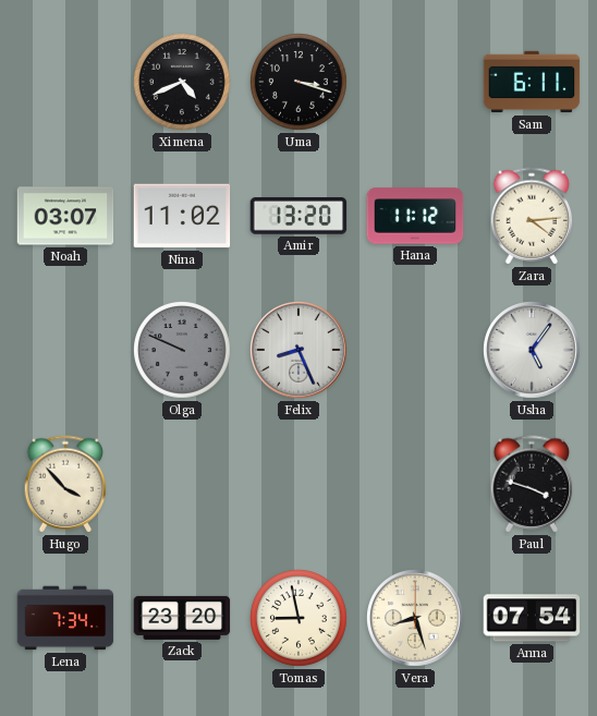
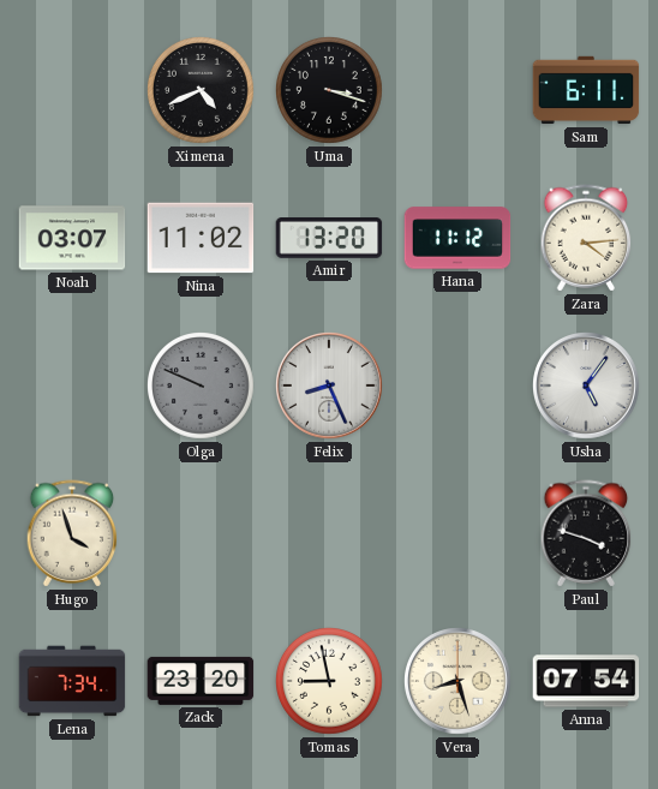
Hugo: 3:53 -> 3:57
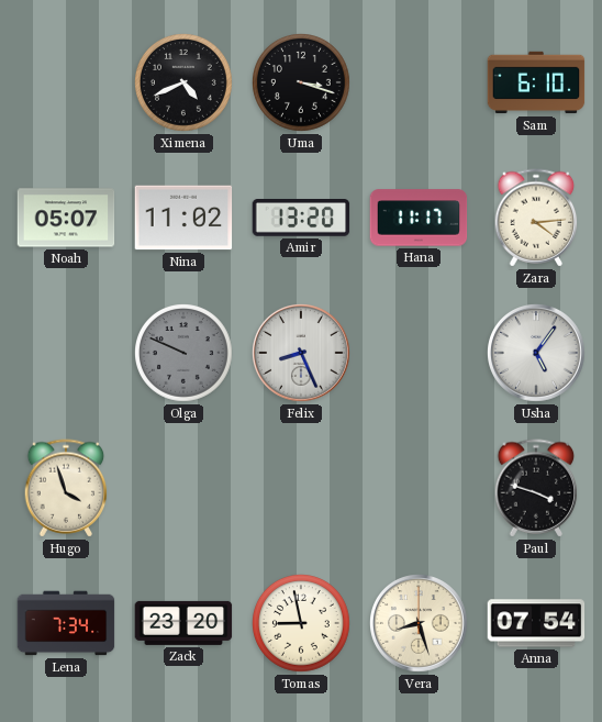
Sam: 6:11 -> 6:10
Noah: 03:07 -> 05:07
Hana: 11:12 -> 11:17
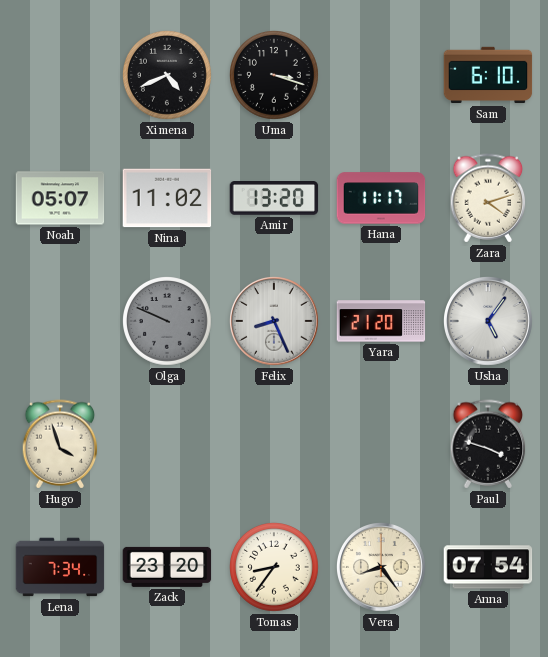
Zara: 4:14 -> 4:12
Yara: none -> 21:20
Tomas: 8:58 -> 8:36
Vera: 8:27 -> 8:24
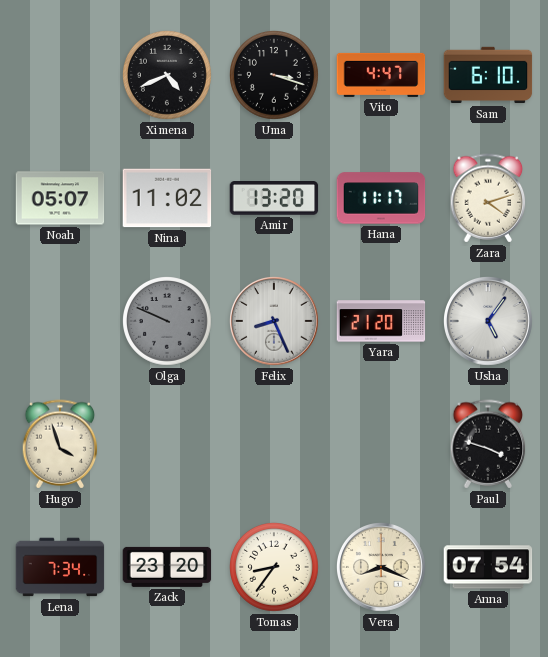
Vito: none -> 4:47
Vera: 8:24 -> 8:19
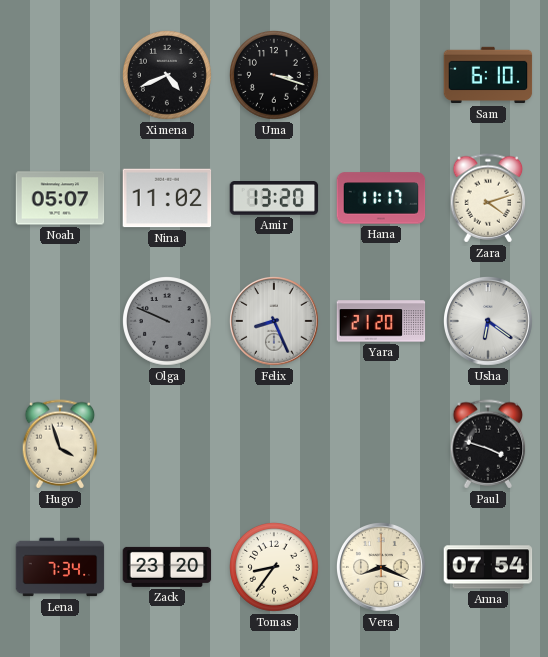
Vito: 4:47 -> none
Usha: 5:06 -> 6:21
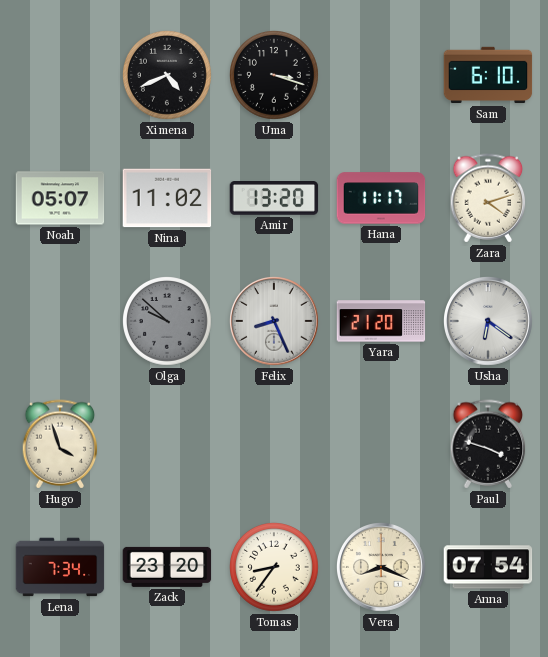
Olga: 9:49 -> 9:52
